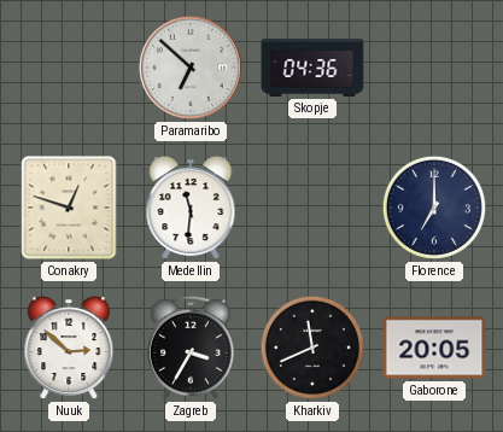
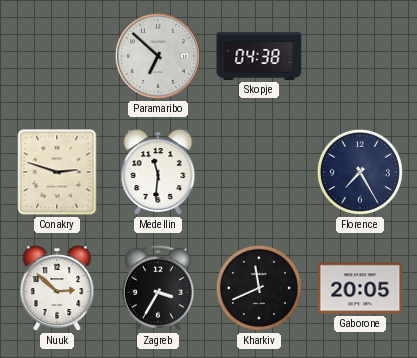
Skopje: 04:36 -> 04:38
Conakry: 12:48 -> 2:48
Florence: 7:00 -> 7:25
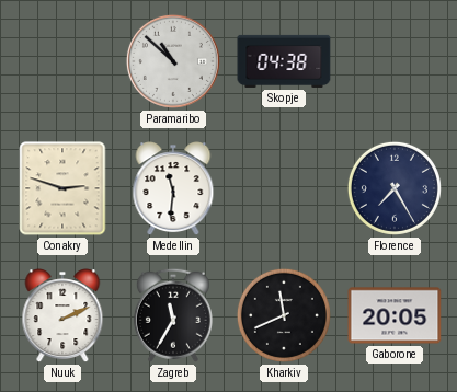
Paramaribo: 6:52 -> 10:52
Nuuk: 2:52 -> 2:11
Zagreb: 3:35 -> 11:35
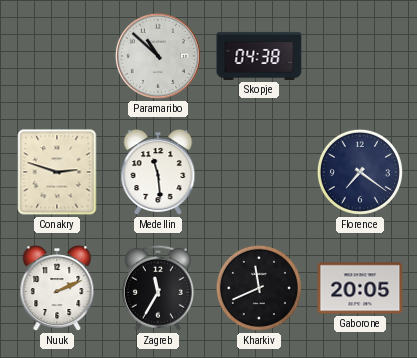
Medellin: 11:31 -> 11:29
Florence: 7:25 -> 7:21
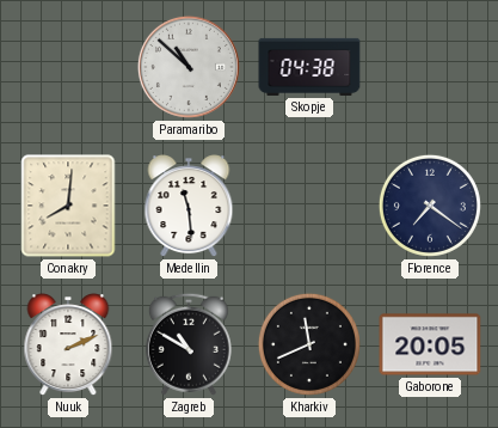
Conakry: 2:48 -> 8:01
Zagreb: 11:35 -> 10:50
